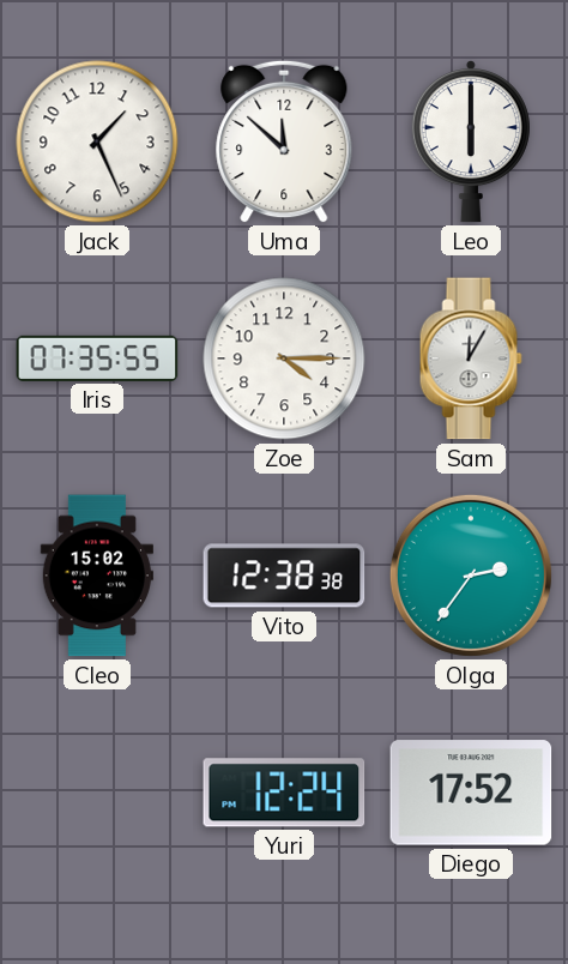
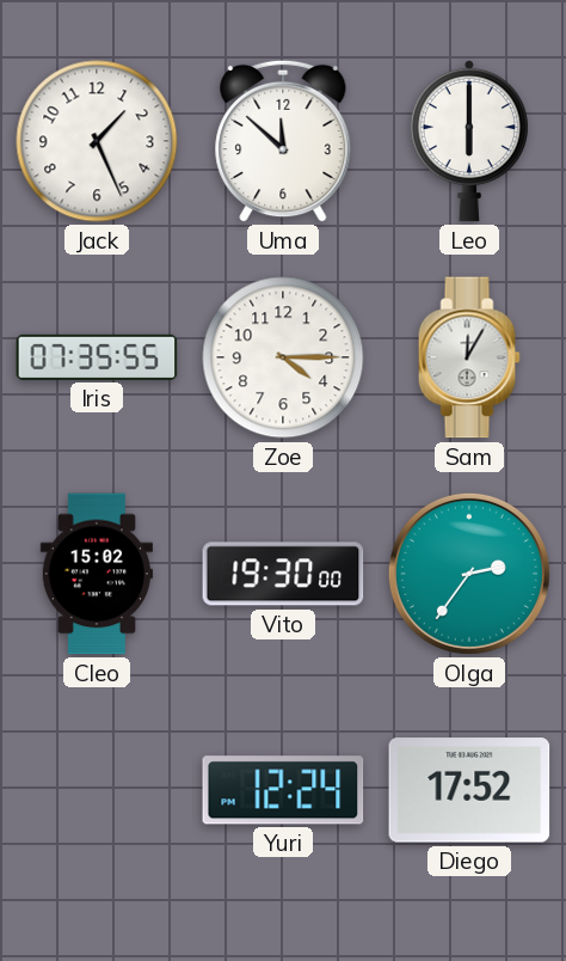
Vito: 12:38 -> 19:30
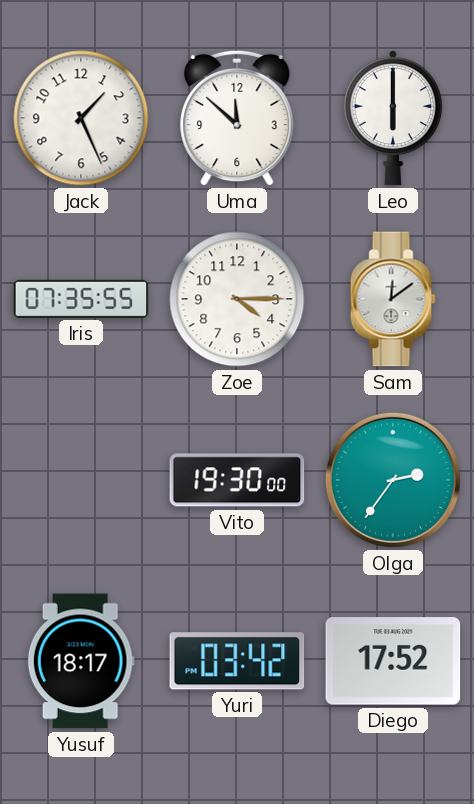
Sam: 12:05 -> 12:09
Cleo: 15:02 -> none
Yusuf: none -> 18:17
Yuri: 12:24 -> 03:42
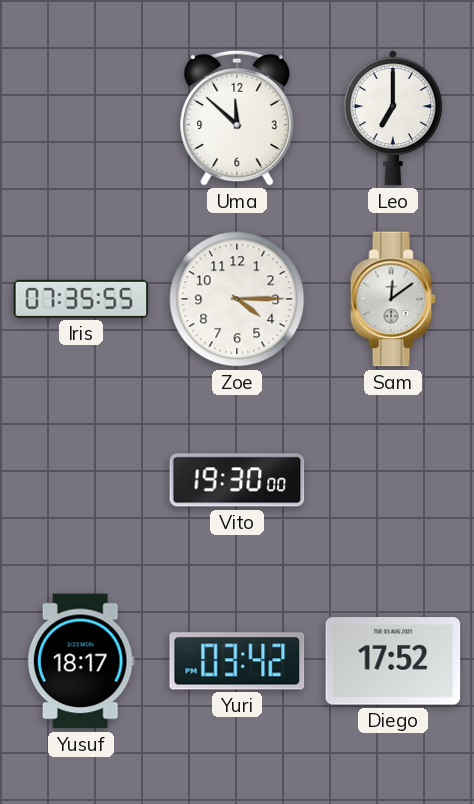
Jack: 1:26 -> none
Leo: 6:00 -> 7:00
Olga: 2:36 -> none
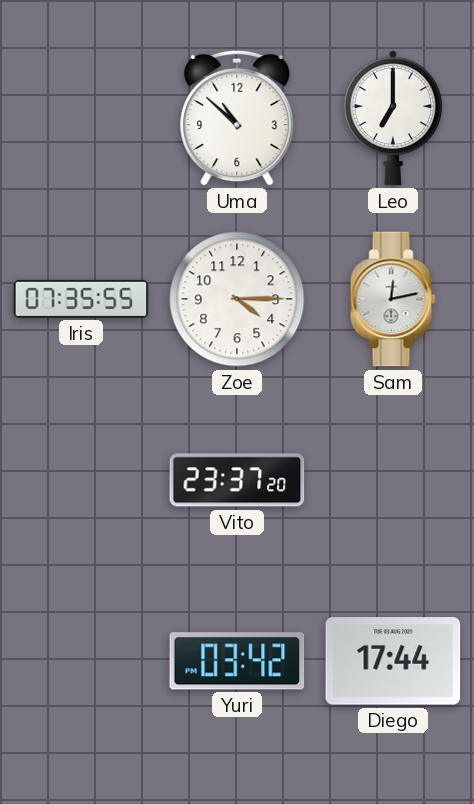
Uma: 11:52 -> 10:52
Sam: 12:09 -> 12:13
Vito: 19:30 -> 23:37
Yusuf: 18:17 -> none
Diego: 17:52 -> 17:44
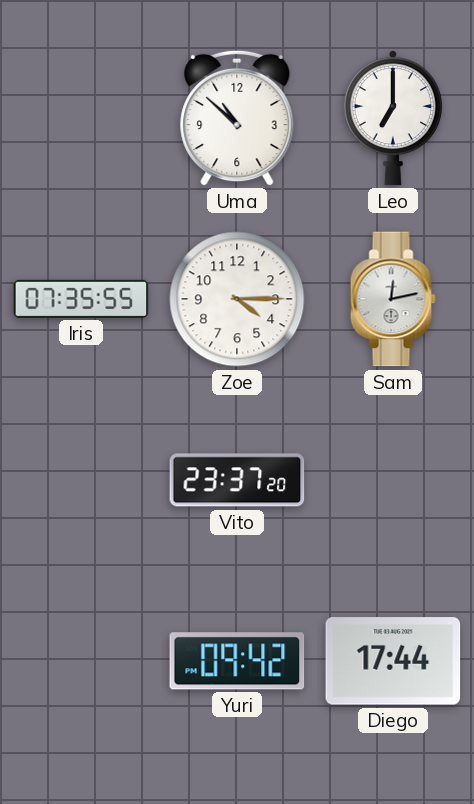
Yuri: 03:42 -> 09:42
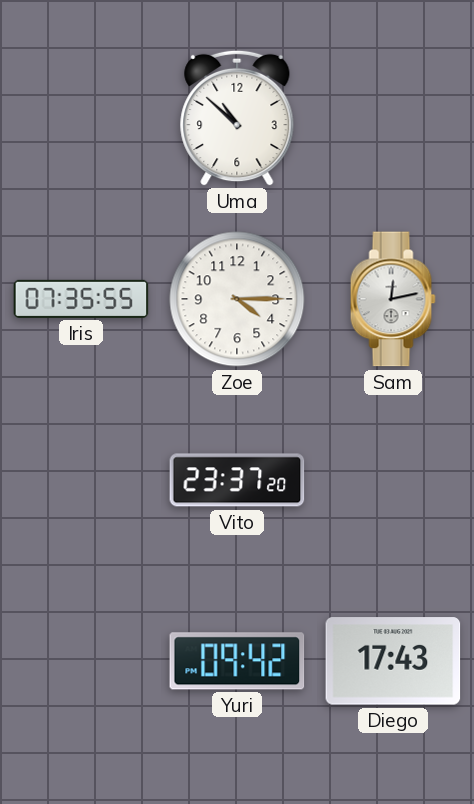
Leo: 7:00 -> none
Diego: 17:44 -> 17:43
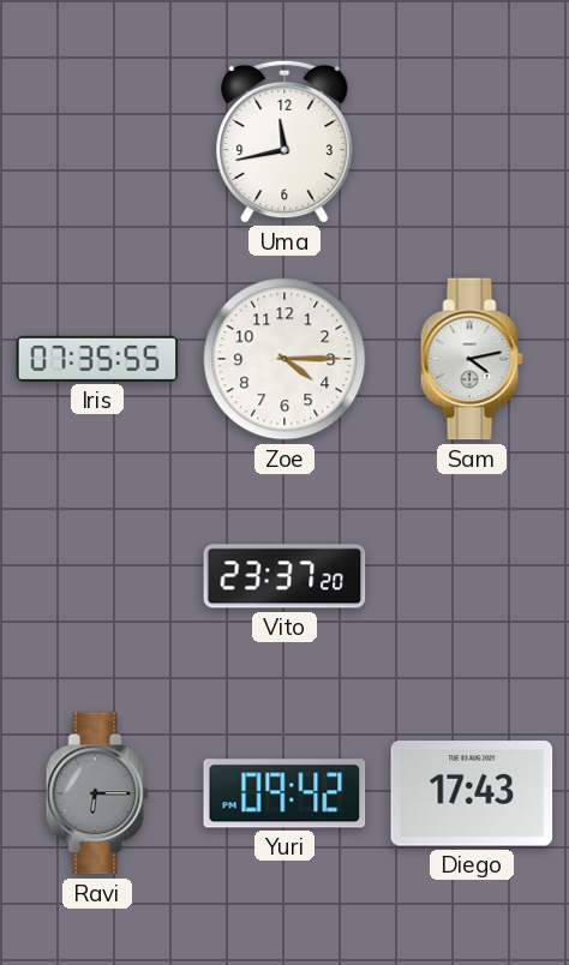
Uma: 10:52 -> 11:43
Sam: 12:13 -> 4:13
Ravi: none -> 6:15
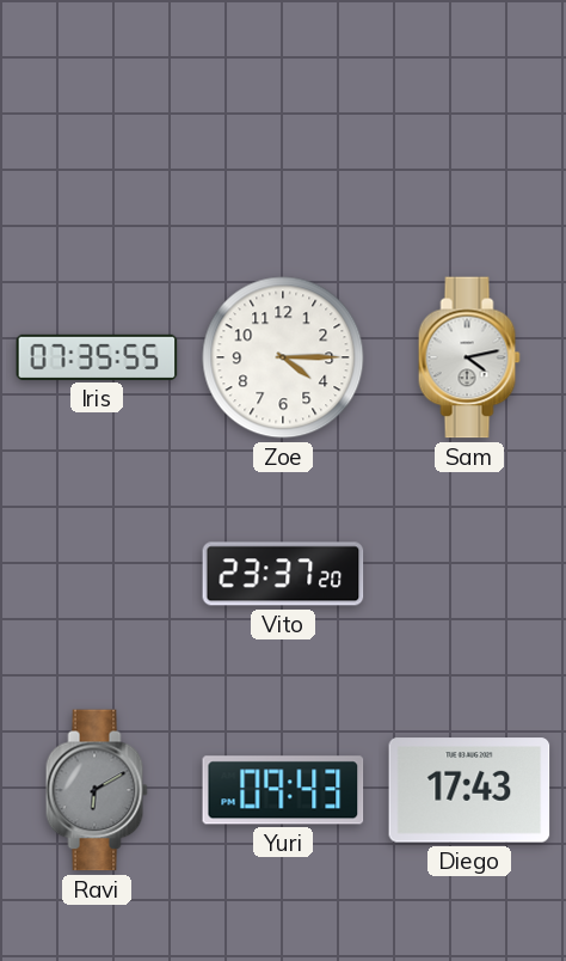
Uma: 11:43 -> none
Ravi: 6:15 -> 6:10
Yuri: 09:42 -> 09:43
